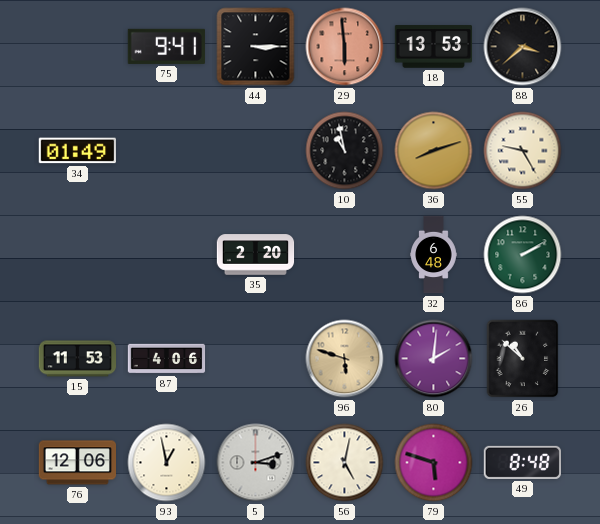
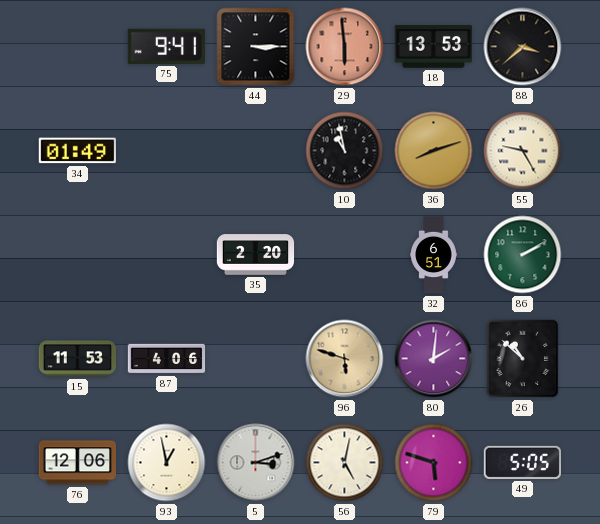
32: 6:48 -> 6:51
49: 8:48 -> 5:05
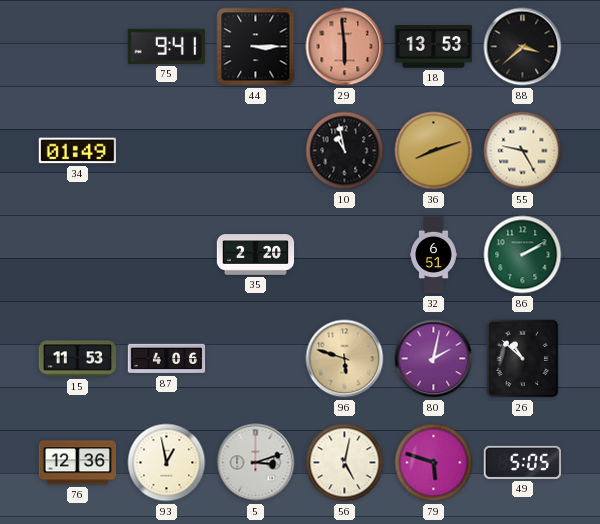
80: 2:01 -> 2:02
76: 12:06 -> 12:36
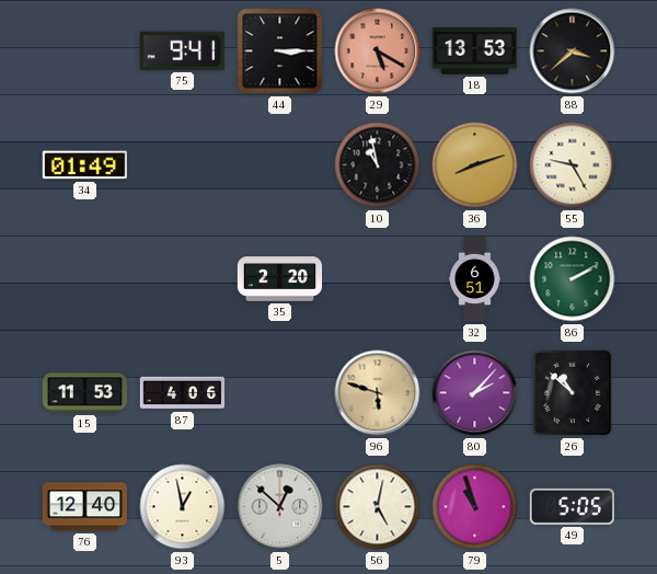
29: 5:59 -> 5:20
80: 2:02 -> 2:07
76: 12:36 -> 12:40
5: 3:12 -> 12:52
79: 5:48 -> 10:57
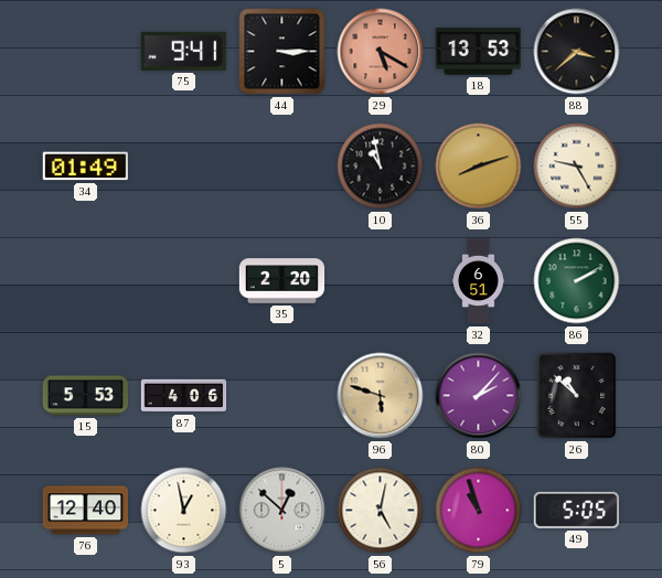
15: 11:53 -> 5:53
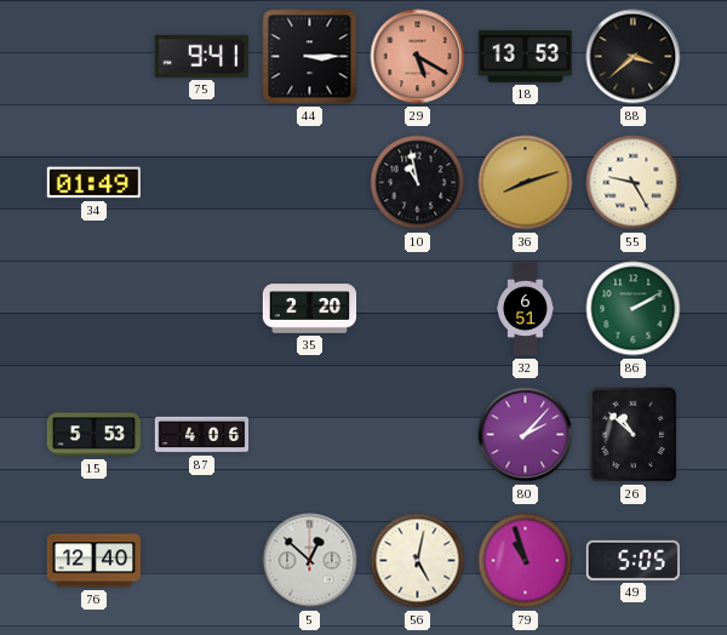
96: 5:48 -> none
93: 12:58 -> none
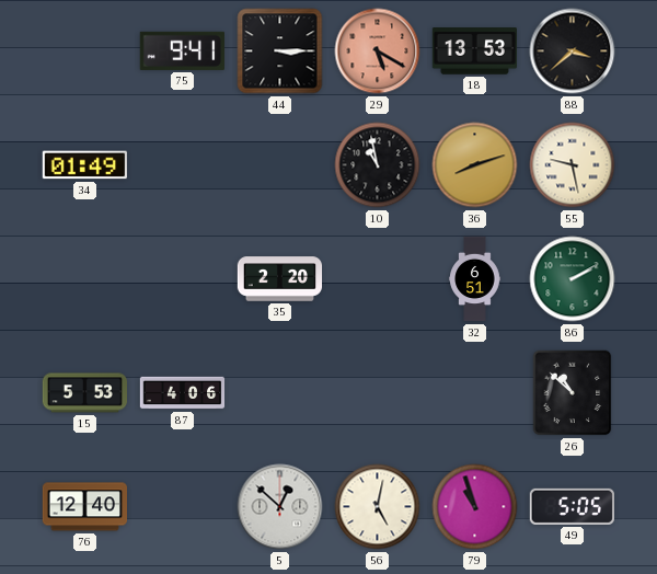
55: 9:25 -> 9:28
80: 2:07 -> none
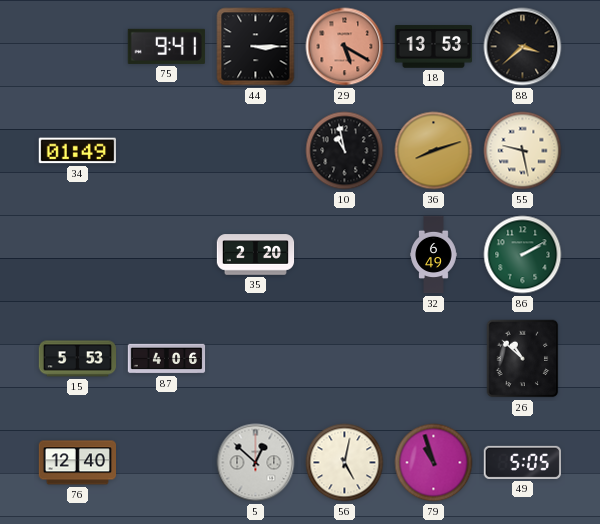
32: 6:51 -> 6:49
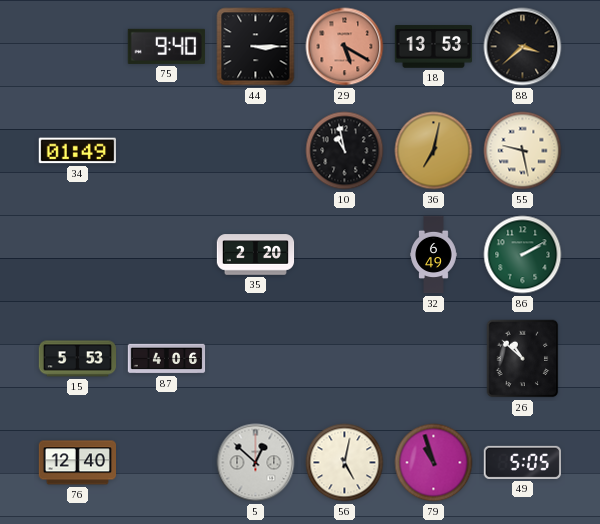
75: 9:41 -> 9:40
36: 8:12 -> 7:02
